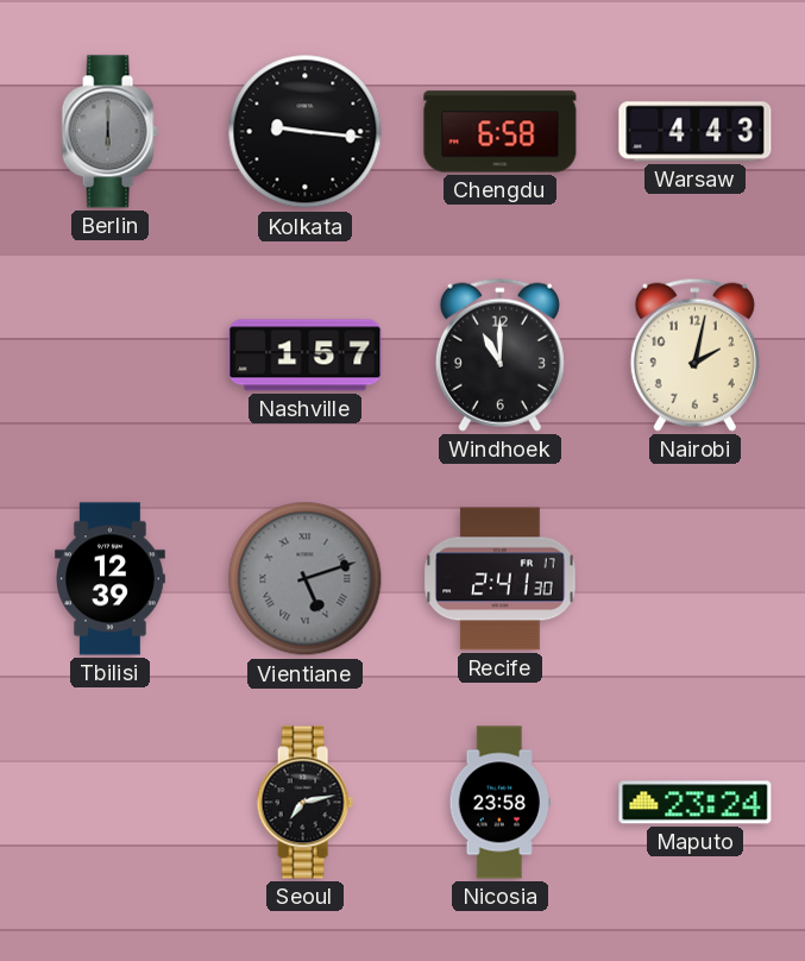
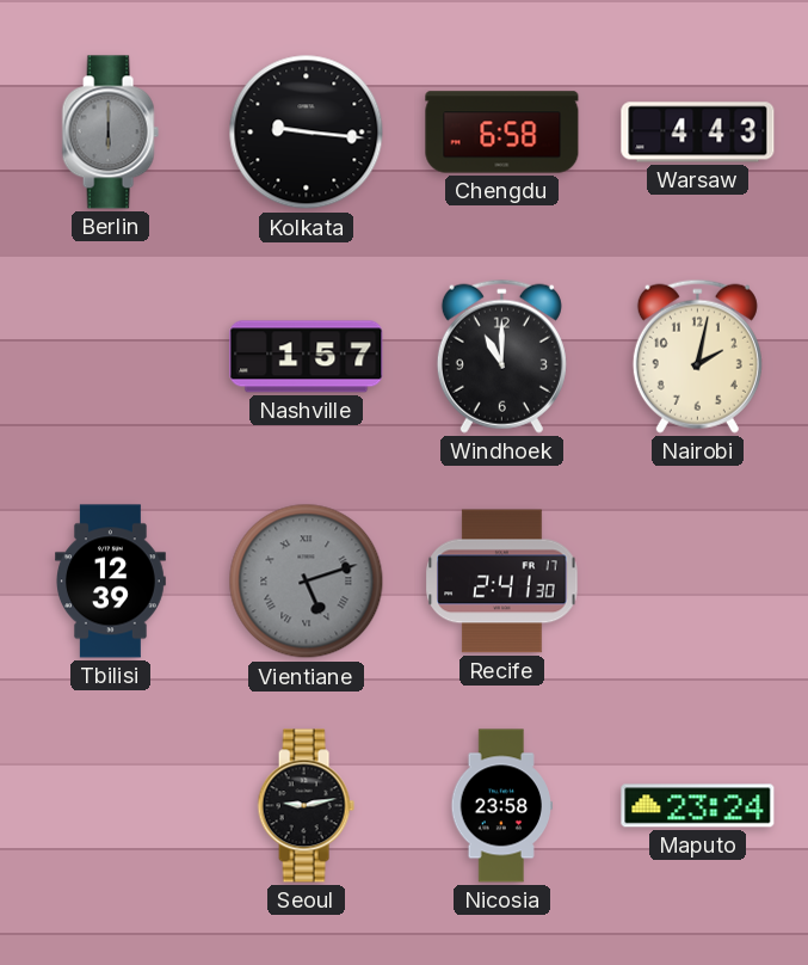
Seoul: 7:13 -> 9:13
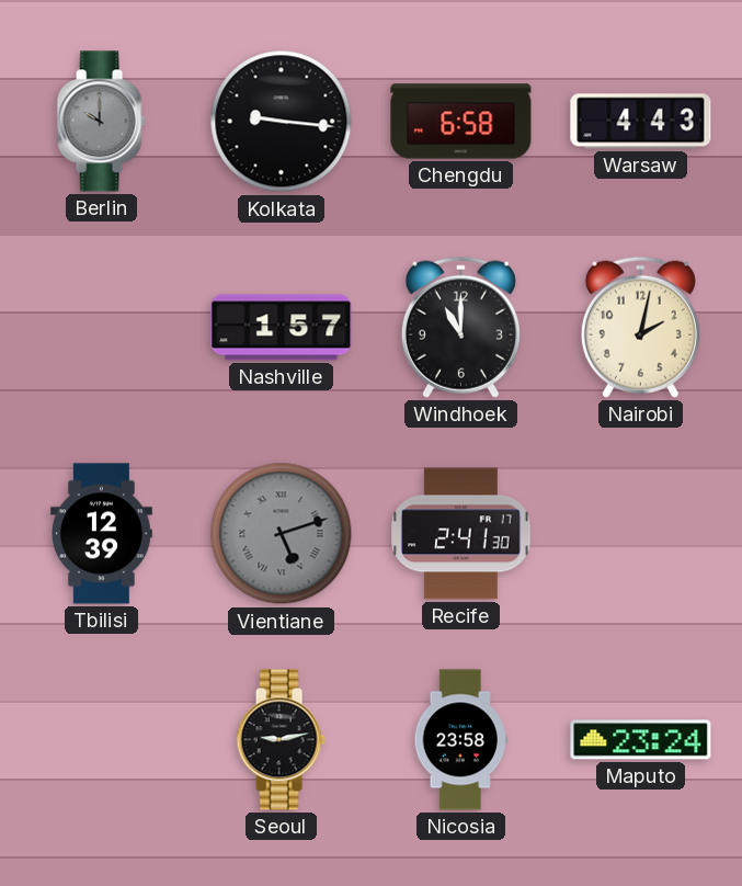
Berlin: 6:00 -> 10:00
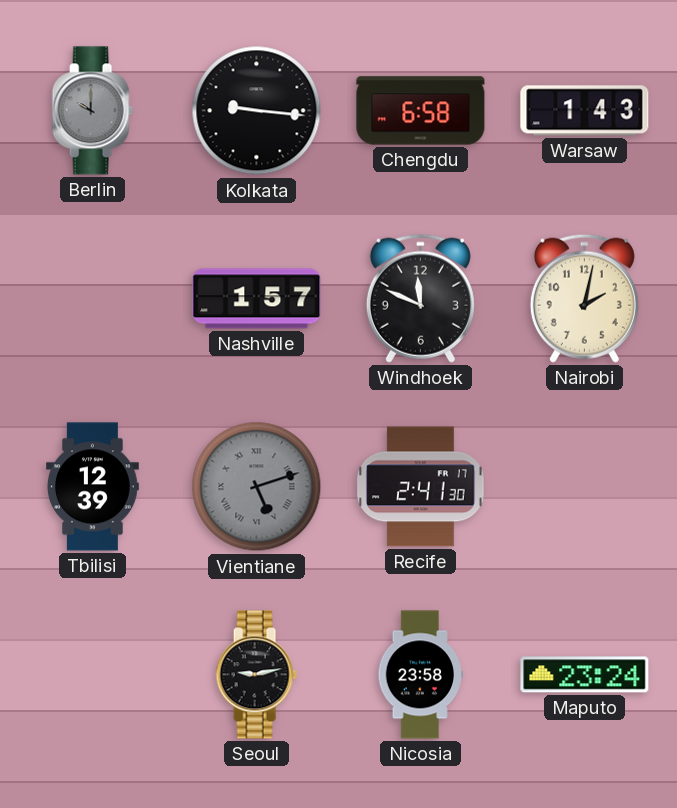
Warsaw: 4:43 -> 1:43
Windhoek: 11:00 -> 11:49
